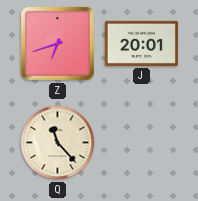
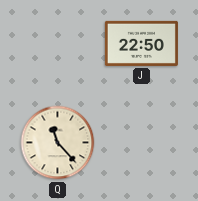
Z: 6:42 -> none
J: 20:01 -> 22:50
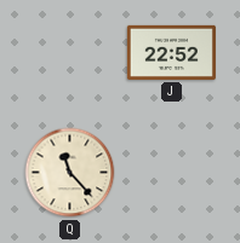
J: 22:50 -> 22:52
